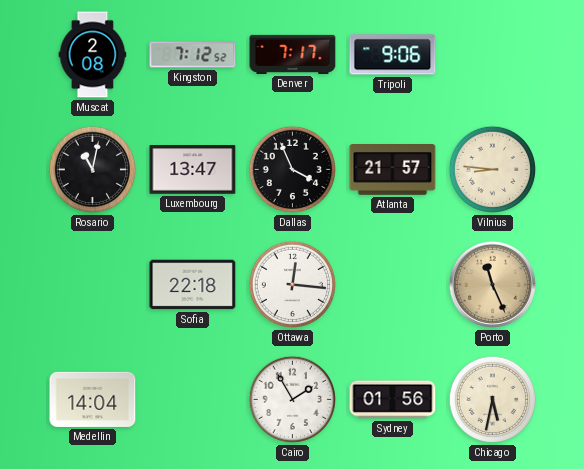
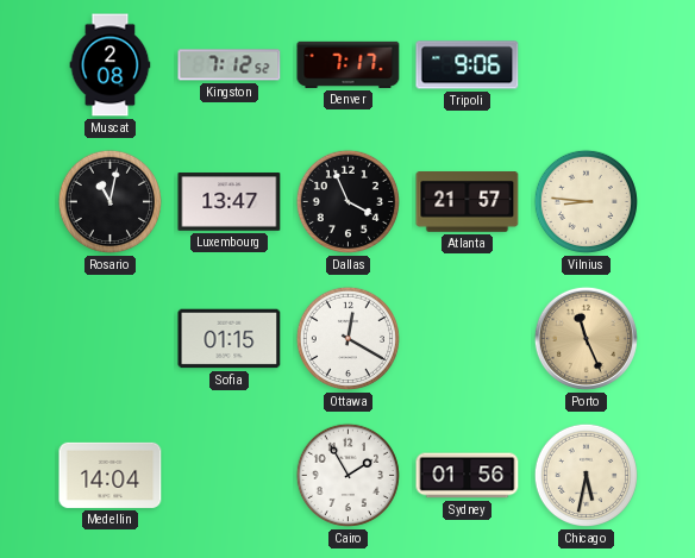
Sofia: 22:18 -> 01:15
Ottawa: 12:16 -> 12:20
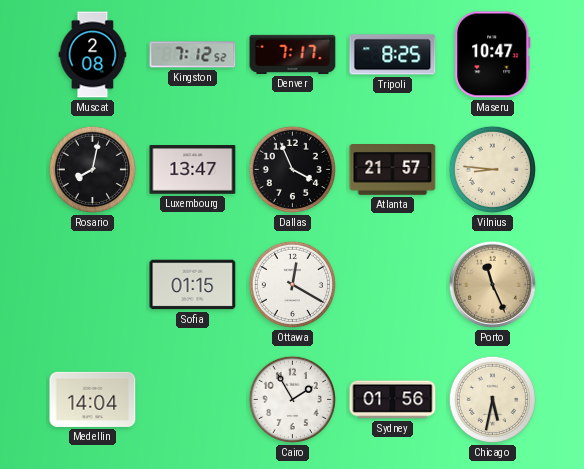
Tripoli: 9:06 -> 8:25
Maseru: none -> 10:47
Rosario: 11:02 -> 8:02
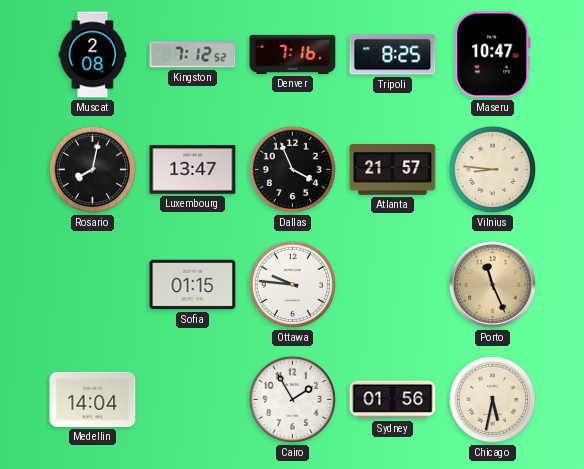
Denver: 7:17 -> 7:16
Ottawa: 12:20 -> 9:46
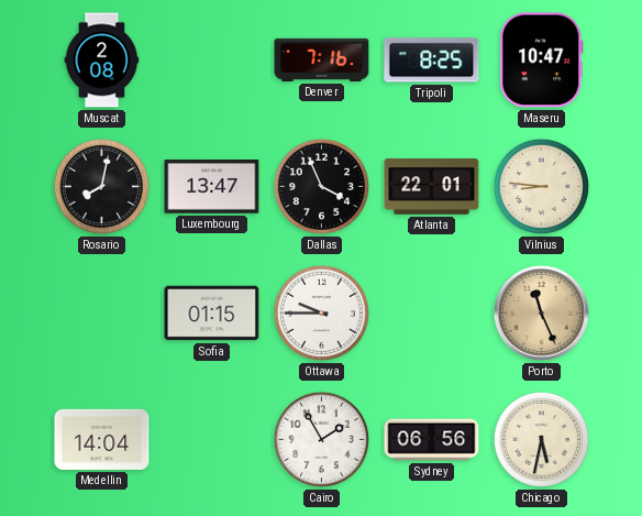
Kingston: 7:12 -> none
Atlanta: 21:57 -> 22:01
Ottawa: 9:46 -> 9:45
Sydney: 01:56 -> 06:56
